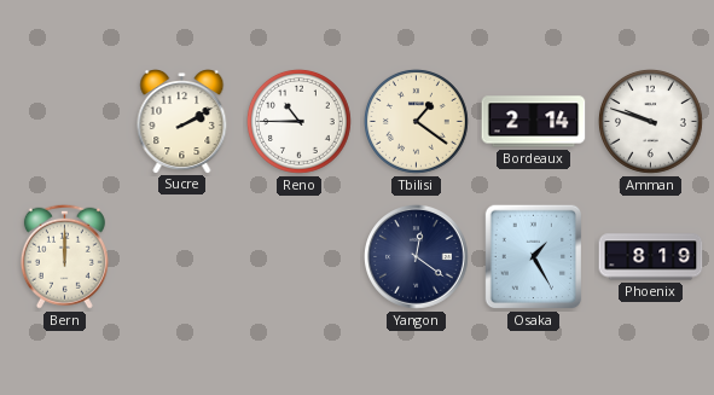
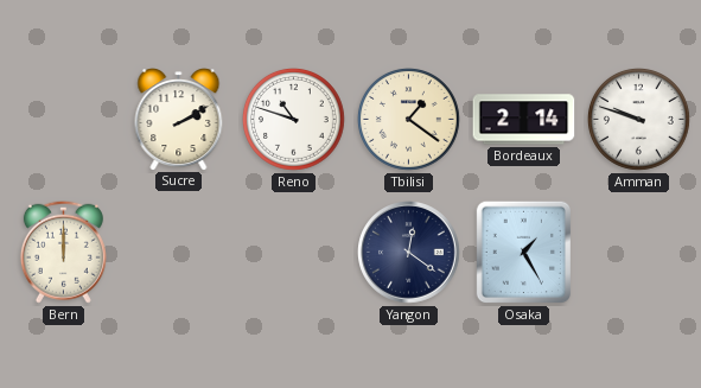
Reno: 10:45 -> 10:48
Phoenix: 8:19 -> none
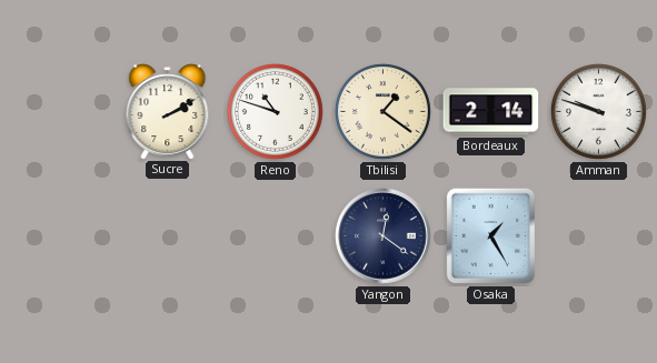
Bern: 12:00 -> none
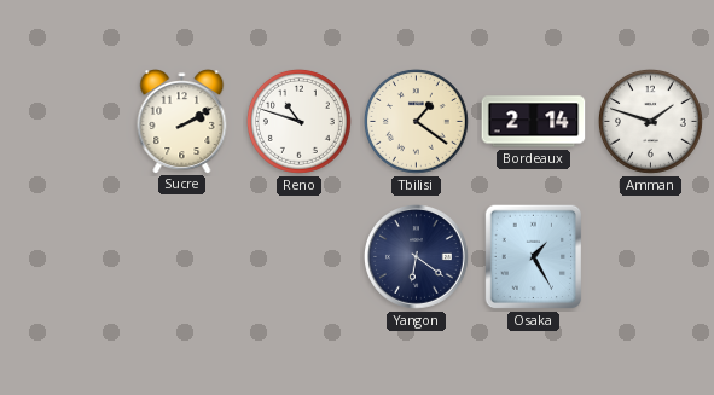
Amman: 9:48 -> 1:48
Yangon: 12:21 -> 6:21
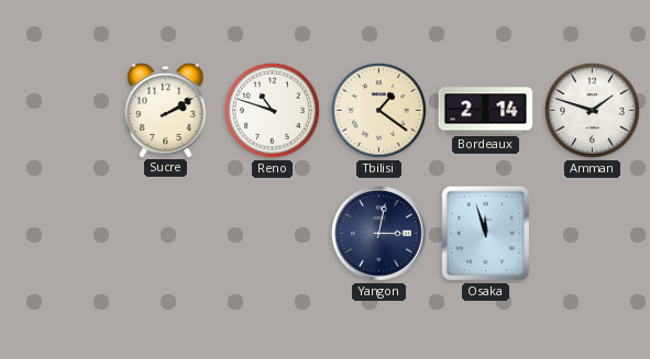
Yangon: 6:21 -> 3:02
Osaka: 1:25 -> 11:57
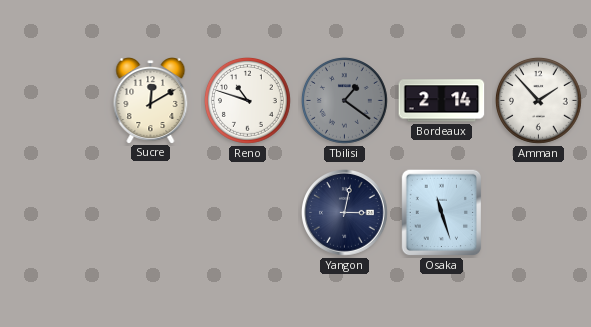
Sucre: 2:10 -> 12:10
Tbilisi dial: cream -> grey
Amman: 1:48 -> 1:53
Osaka: 11:57 -> 11:27
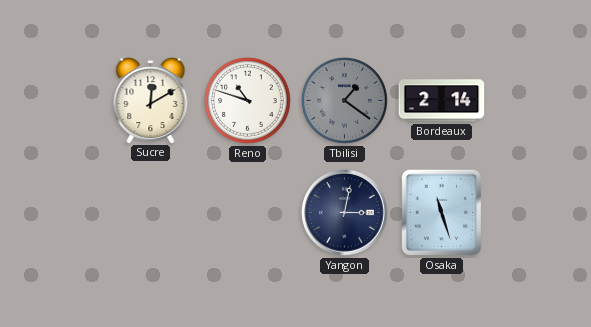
Amman: 1:53 -> none
